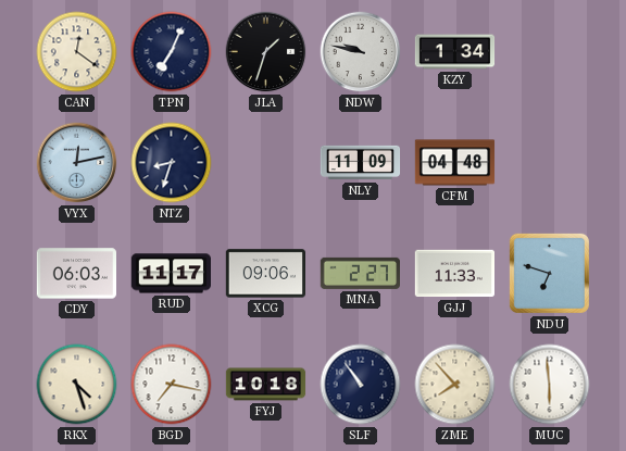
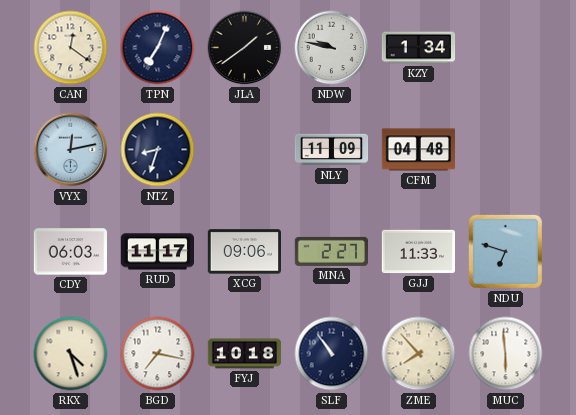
JLA: 1:33 -> 1:39
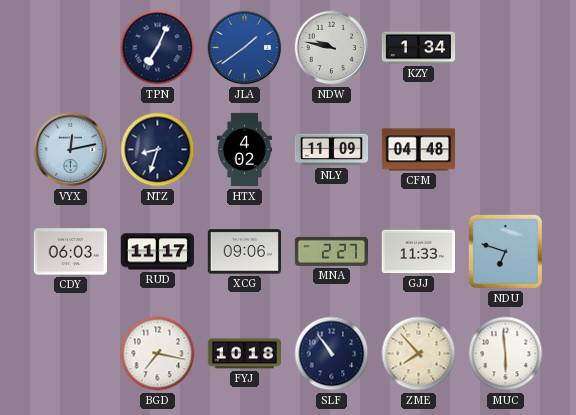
CAN: 12:21 -> none
JLA dial: black -> blue
HTX: none -> 4:02
RKX: 4:27 -> none
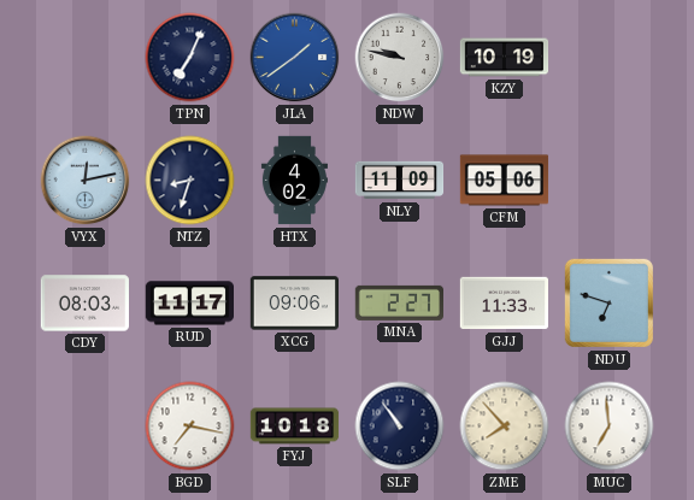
KZY: 1:34 -> 10:19
CFM: 04:48 -> 05:06
CDY: 06:03 -> 08:03
MUC: 5:59 -> 6:59
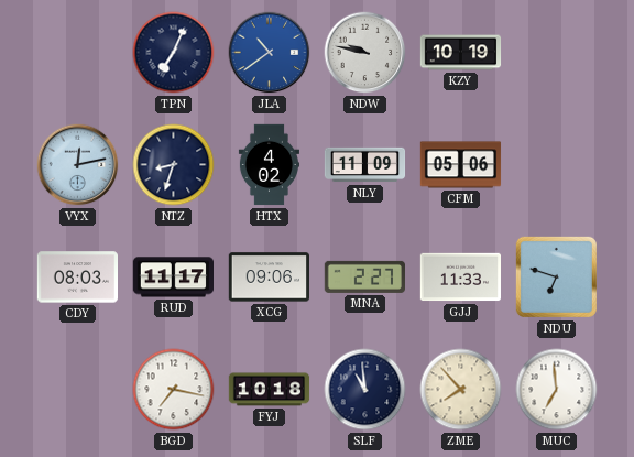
JLA: 1:39 -> 10:39
SLF: 10:54 -> 10:59
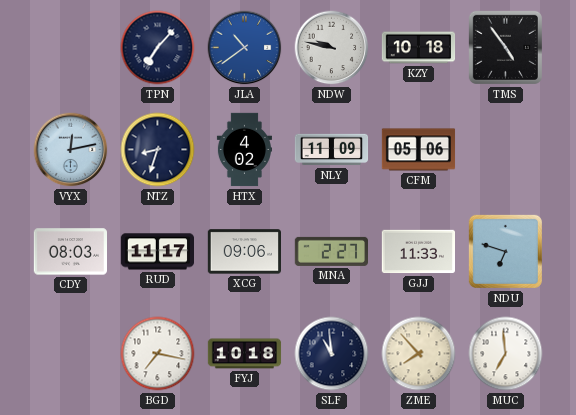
TPN: 7:04 -> 7:07
KZY: 10:19 -> 10:18
TMS: none -> 4:54
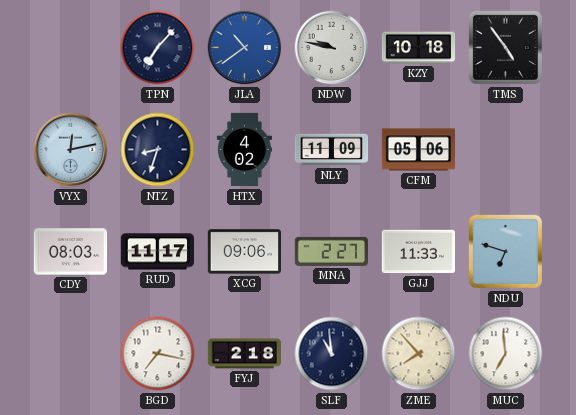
FYJ: 10:18 -> 2:18
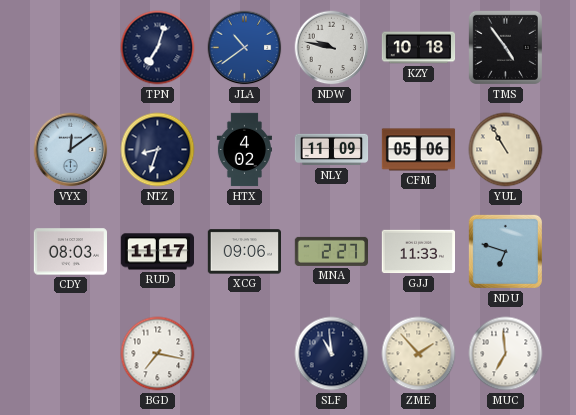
TPN: 7:07 -> 7:03
VYX: 12:13 -> 12:09
YUL: none -> 10:55
FYJ: 2:18 -> none
ZME: 7:53 -> 1:53
